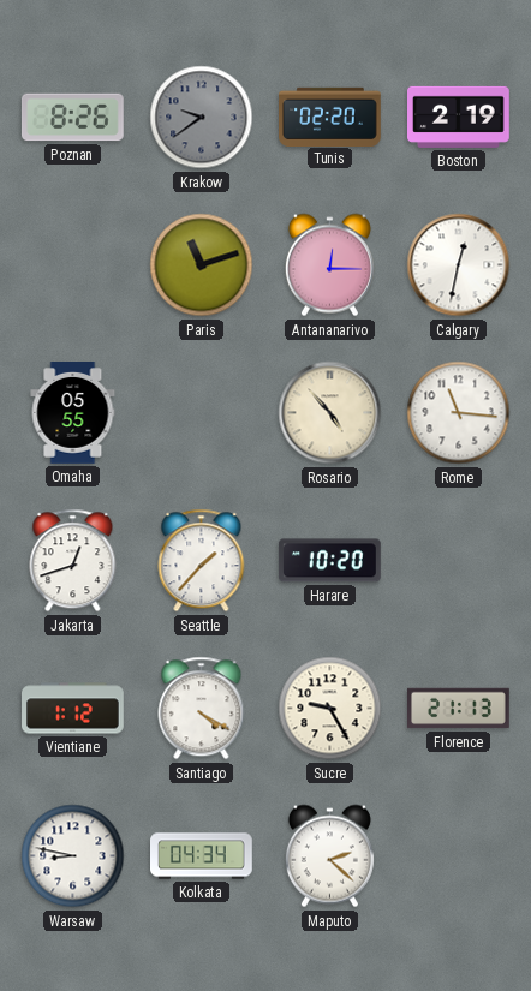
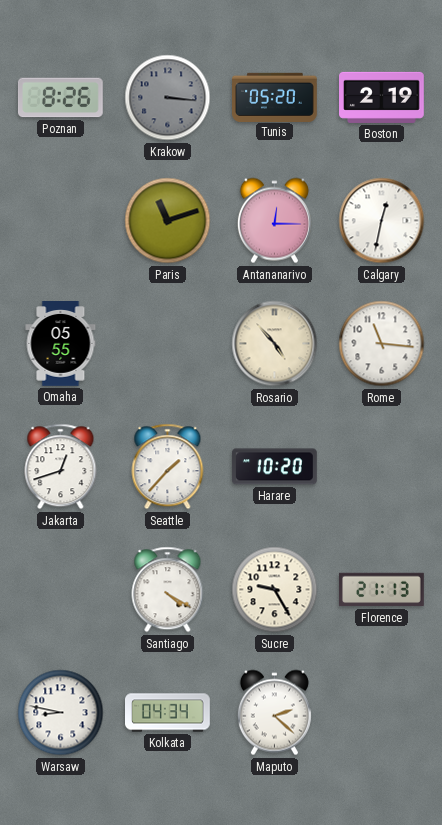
Krakow: 9:39 -> 3:16
Tunis: 02:20 -> 05:20
Vientiane: 1:12 -> none
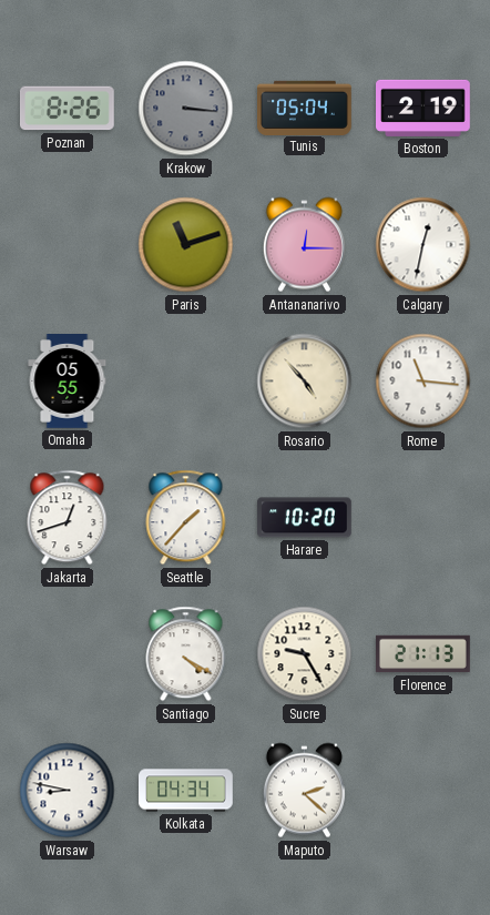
Tunis: 05:20 -> 05:04
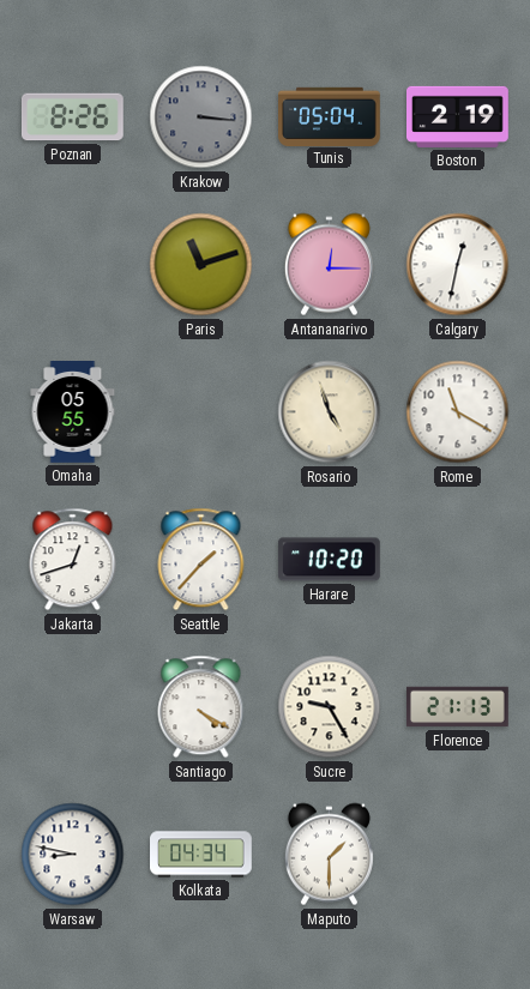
Rosario: 4:53 -> 4:57
Rome: 11:16 -> 11:20
Maputo: 2:22 -> 1:30
